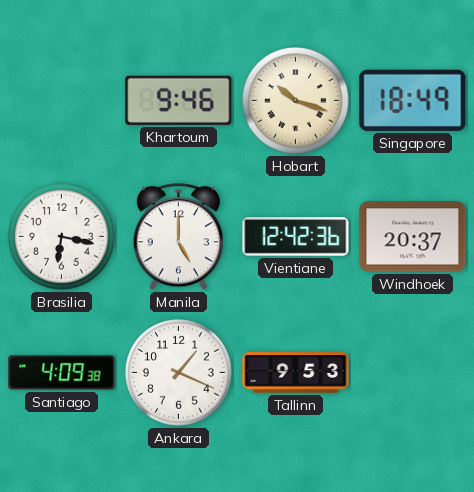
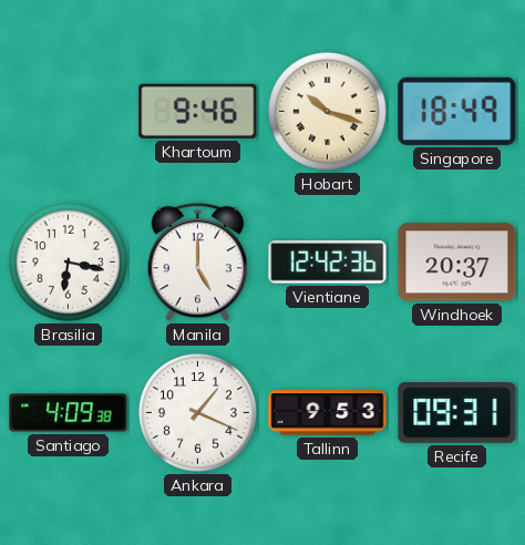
Recife: none -> 09:31
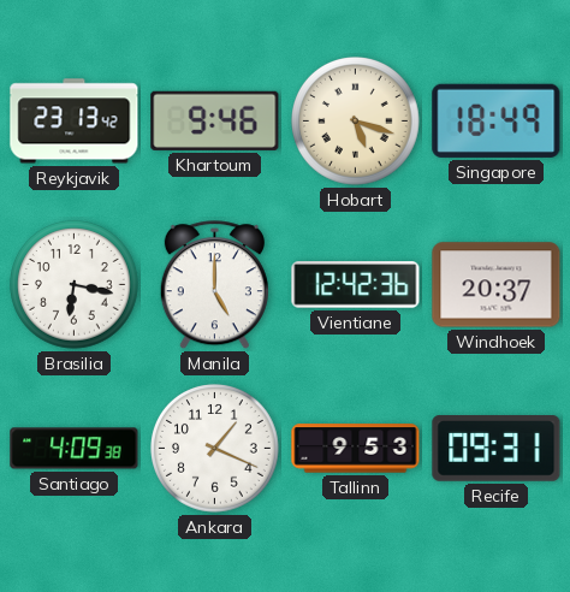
Reykjavik: none -> 23:13
Hobart: 10:18 -> 5:18
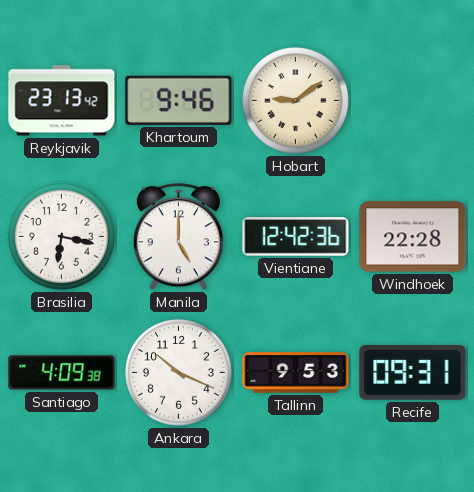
Hobart: 5:18 -> 9:09
Singapore: 18:49 -> none
Windhoek: 20:37 -> 22:28
Ankara: 1:19 -> 10:19
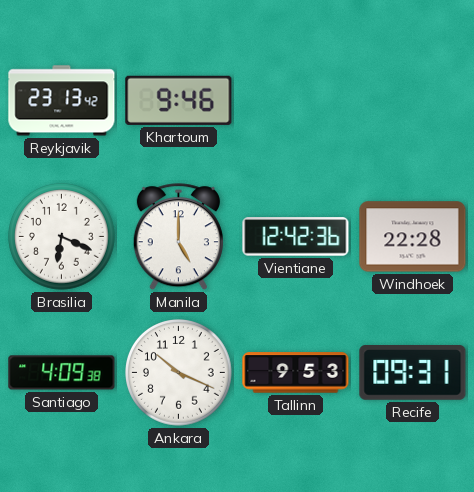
Hobart: 9:09 -> none
Brasilia: 6:17 -> 6:19
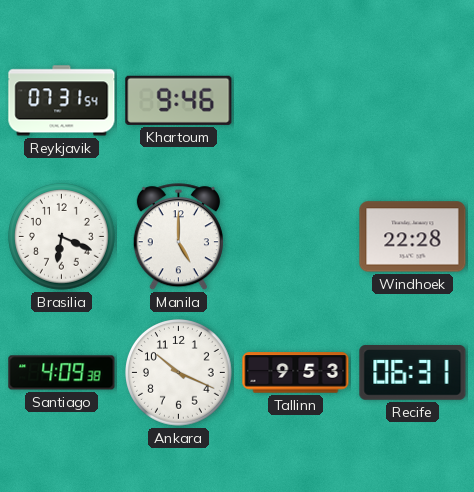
Reykjavik: 23:13 -> 07:31
Vientiane: 12:42 -> none
Recife: 09:31 -> 06:31
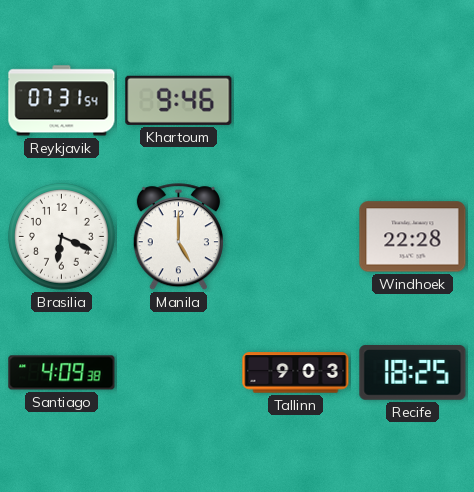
Ankara: 10:19 -> none
Tallinn: 9:53 -> 9:03
Recife: 06:31 -> 18:25
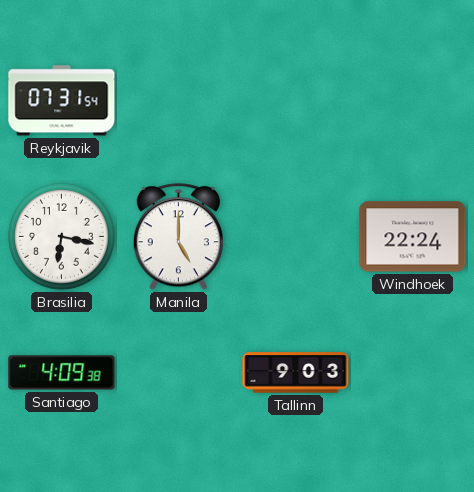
Khartoum: 9:46 -> none
Brasilia: 6:19 -> 6:17
Windhoek: 22:28 -> 22:24
Recife: 18:25 -> none
